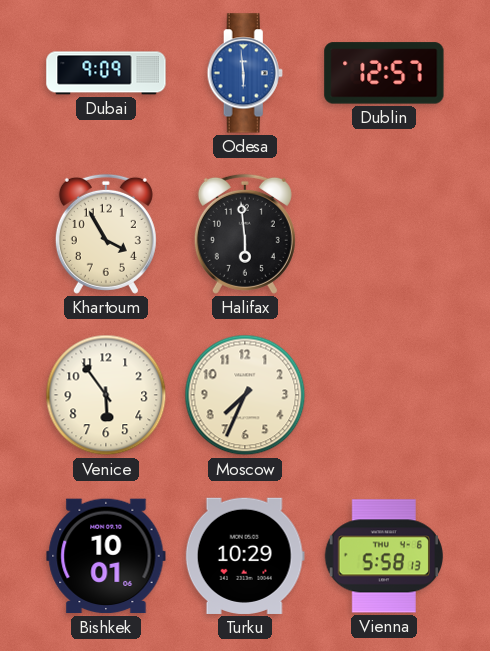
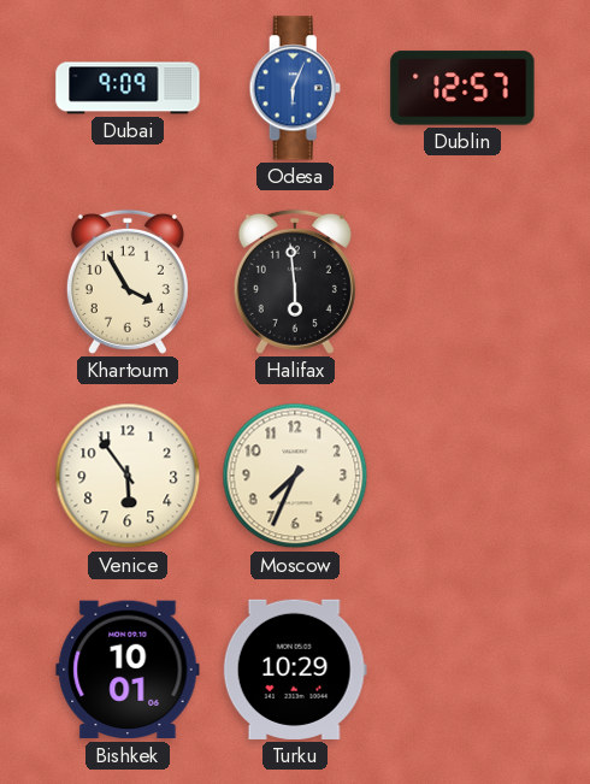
Odesa: 5:59 -> 6:04
Vienna: 5:58 -> none
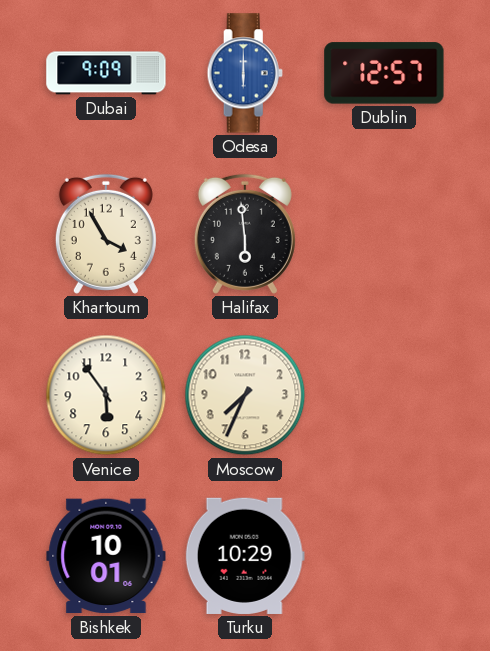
Odesa: 6:04 -> 6:00
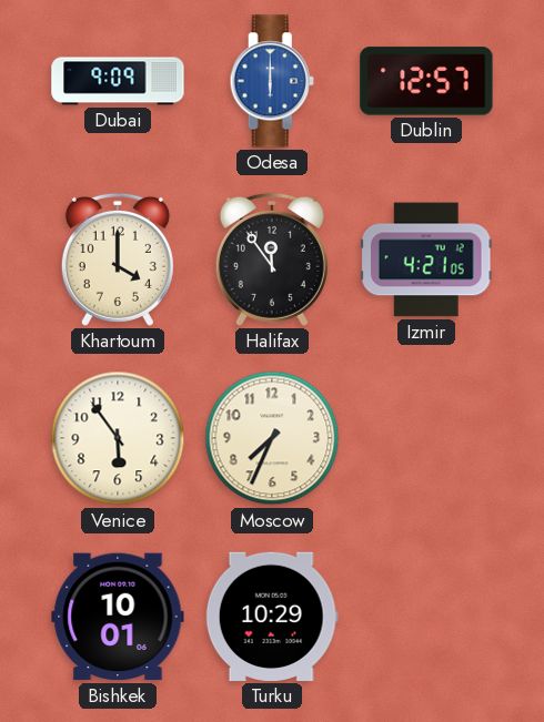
Khartoum: 3:55 -> 4:00
Halifax: 5:59 -> 11:54
Izmir: none -> 4:21
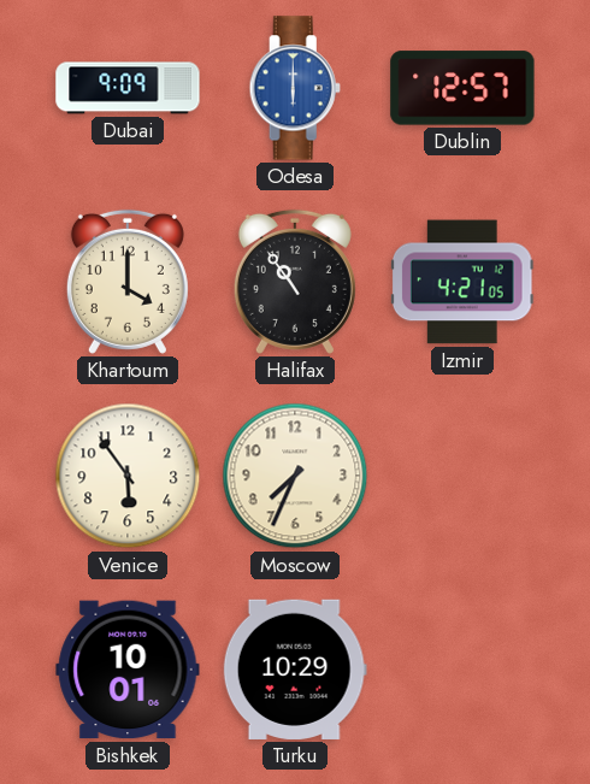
Halifax: 11:54 -> 10:54
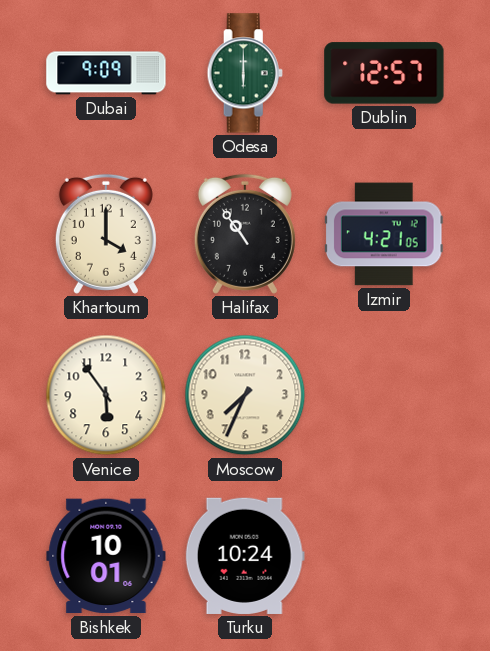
Odesa dial: blue -> green
Turku: 10:29 -> 10:24
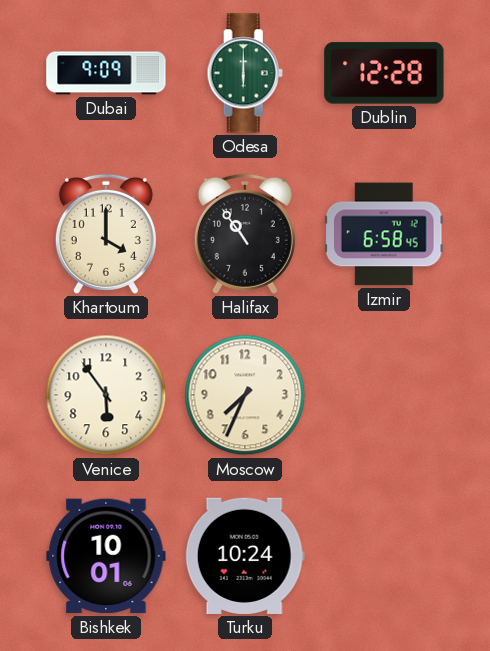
Dublin: 12:57 -> 12:28
Izmir: 4:21 -> 6:58
